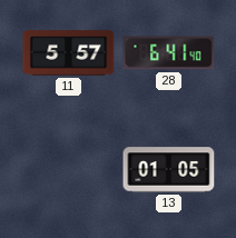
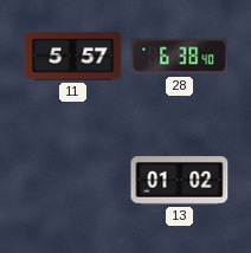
28: 6:41 -> 6:38
13: 01:05 -> 01:02
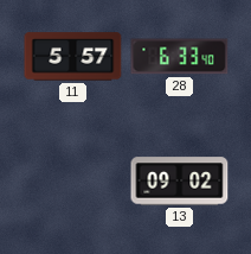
28: 6:38 -> 6:33
13: 01:02 -> 09:02
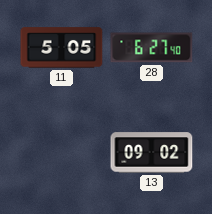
11: 5:57 -> 5:05
28: 6:33 -> 6:27
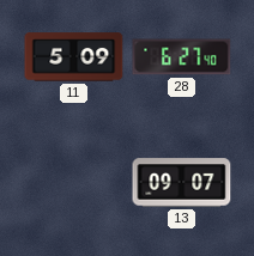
11: 5:05 -> 5:09
13: 09:02 -> 09:07
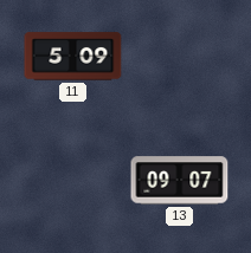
28: 6:27 -> none
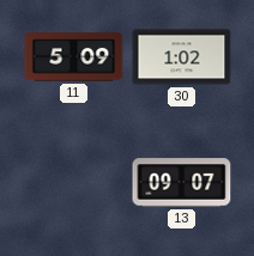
30: none -> 1:02
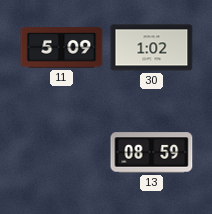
13: 09:07 -> 08:59
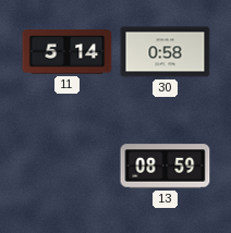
11: 5:09 -> 5:14
30: 1:02 -> 0:58
